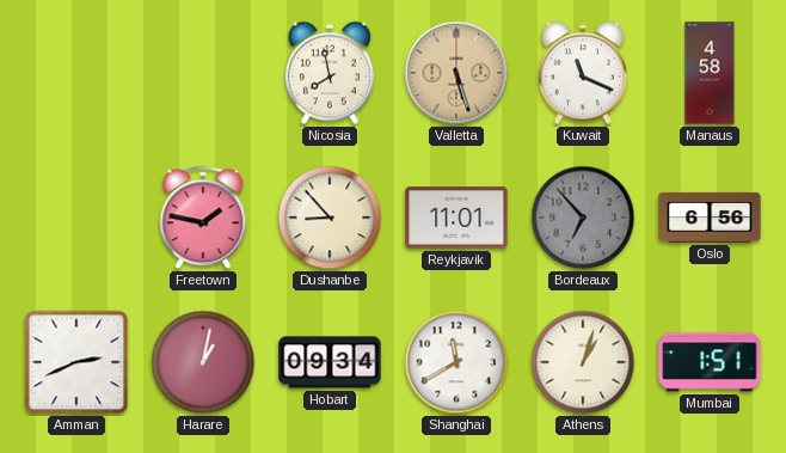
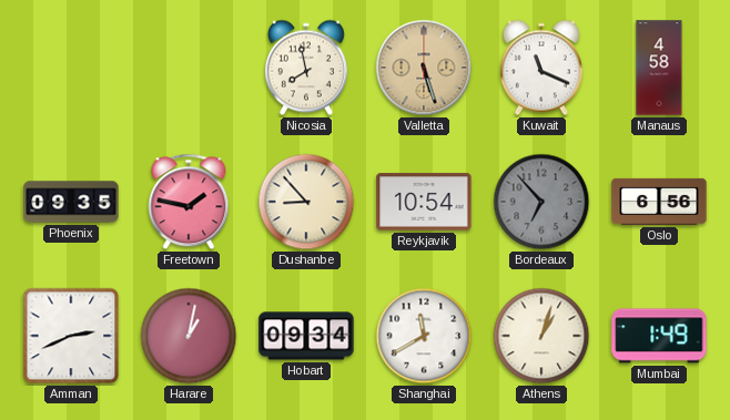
Phoenix: none -> 09:35
Reykjavik: 11:01 -> 10:54
Mumbai: 1:51 -> 1:49
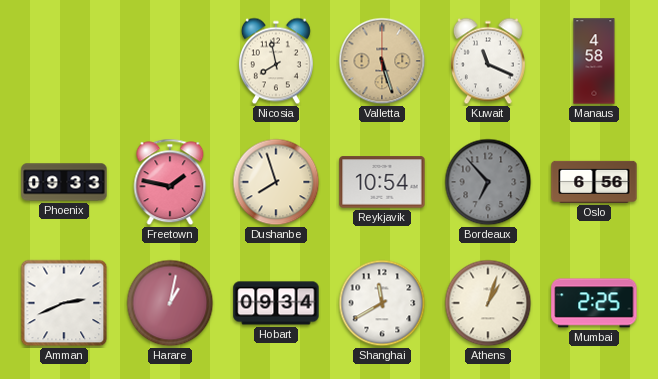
Phoenix: 09:35 -> 09:33
Dushanbe: 8:53 -> 7:57
Mumbai: 1:49 -> 2:25
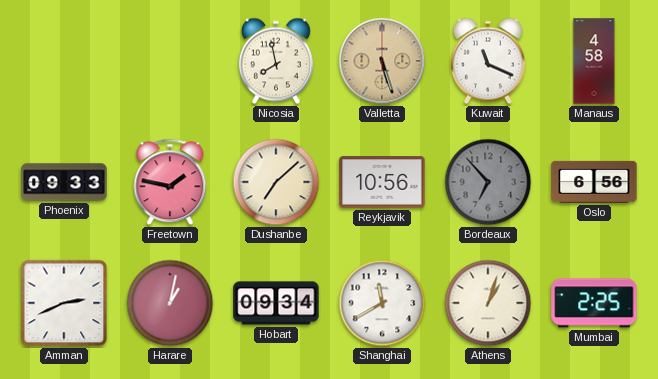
Dushanbe: 7:57 -> 7:08
Reykjavik: 10:54 -> 10:56
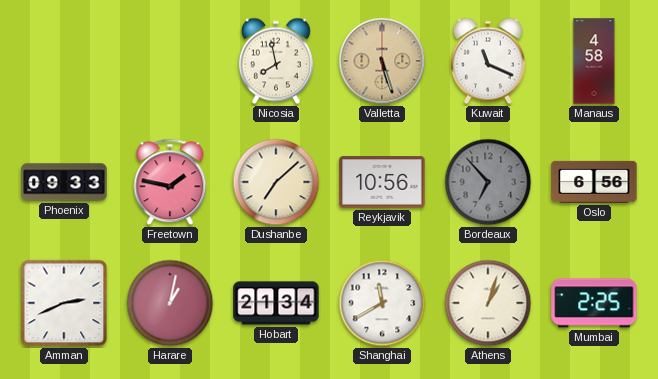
Hobart: 09:34 -> 21:34
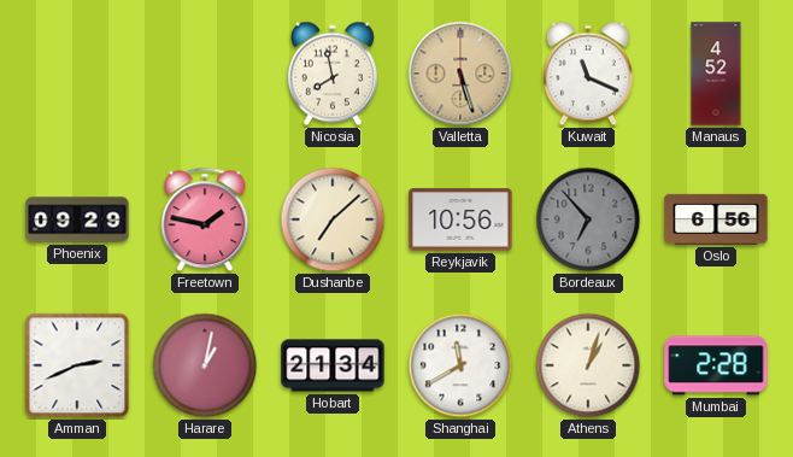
Manaus: 4:58 -> 4:52
Phoenix: 09:33 -> 09:29
Mumbai: 2:25 -> 2:28
